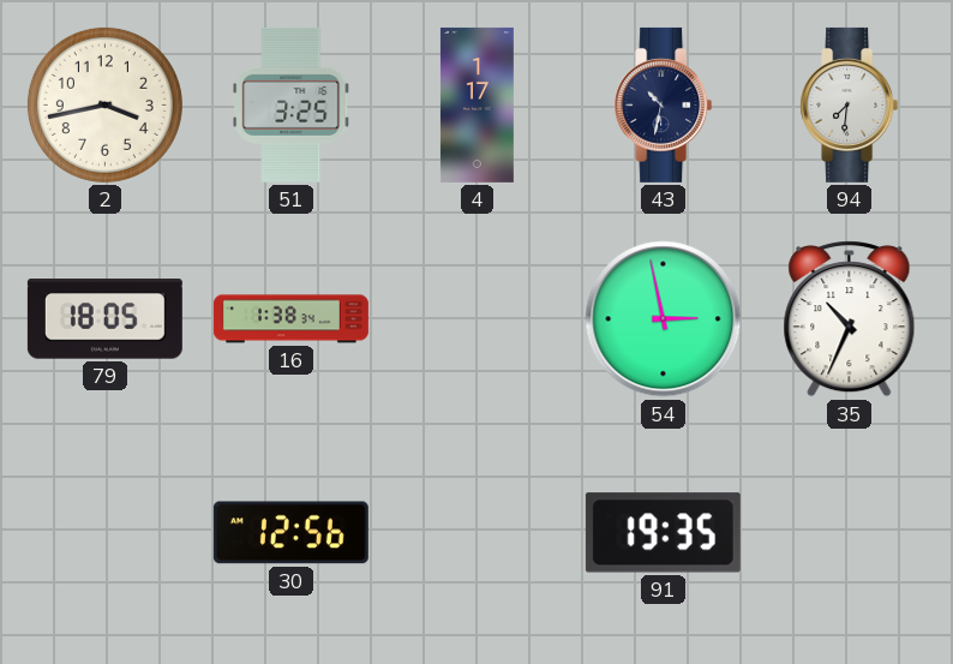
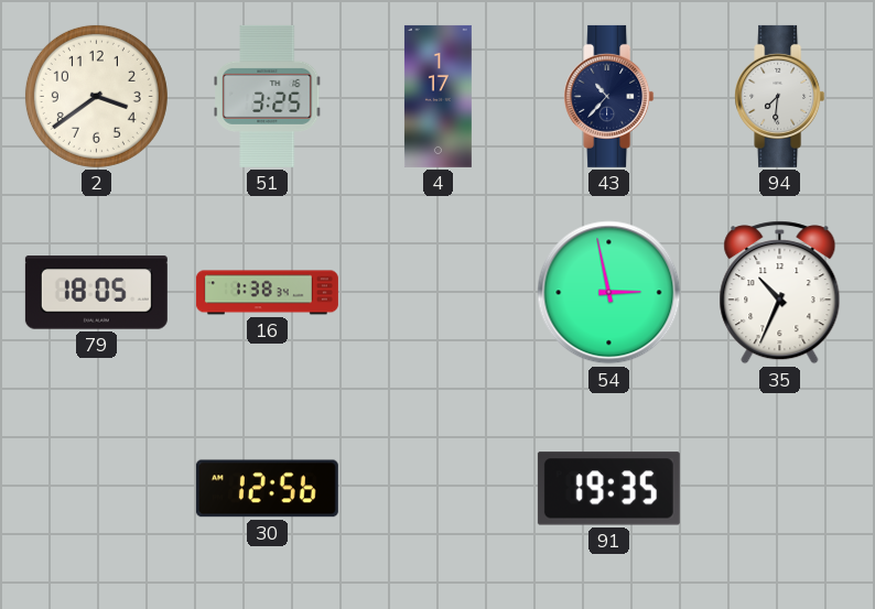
2: 3:43 -> 3:39
43: 10:32 -> 10:37
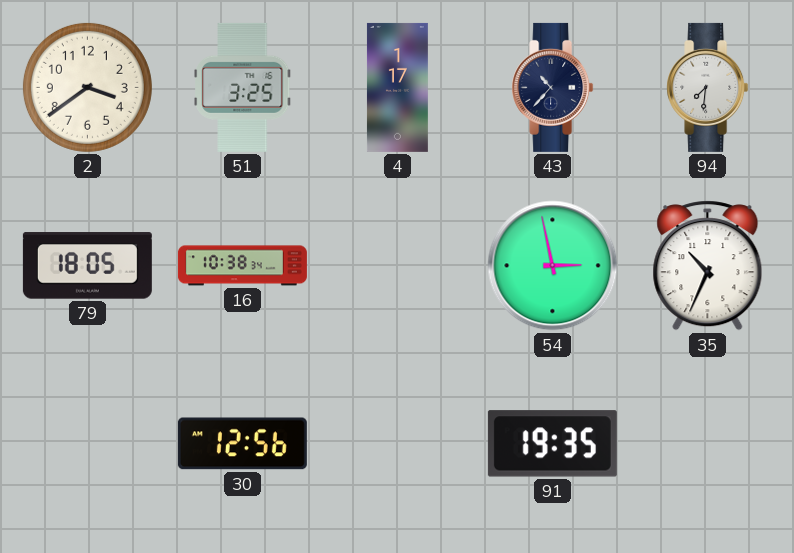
16: 1:38 -> 10:38
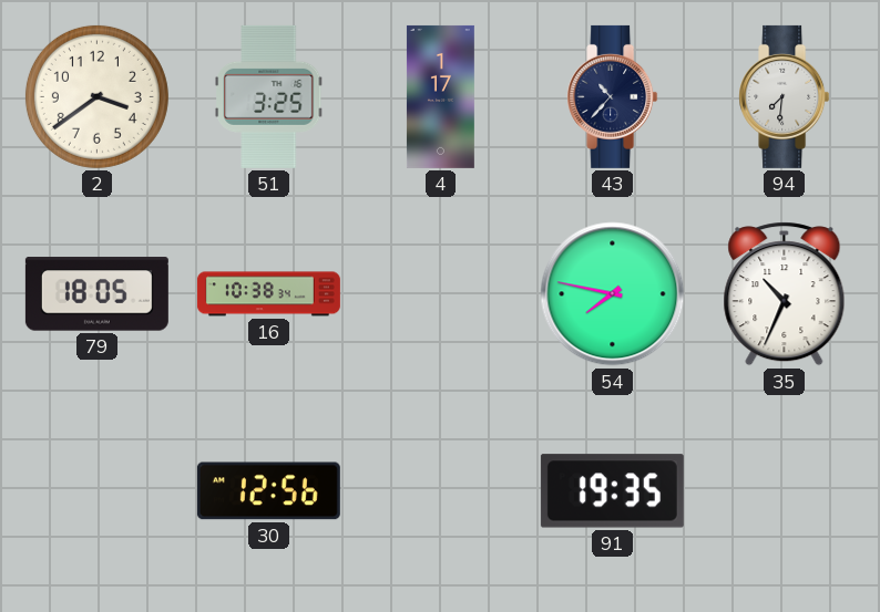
54: 2:58 -> 7:47
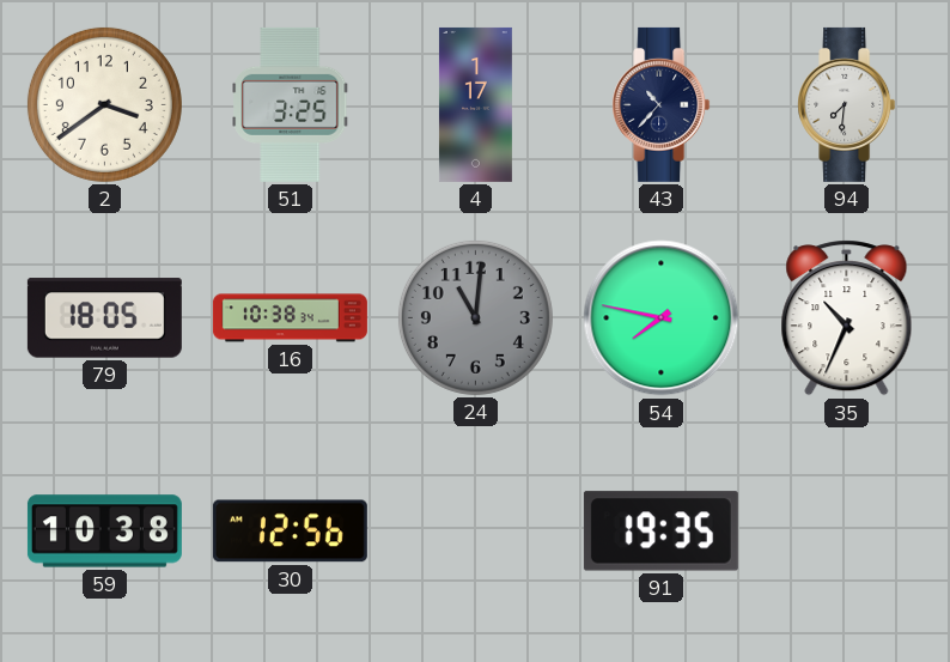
24: none -> 11:01
59: none -> 10:38
